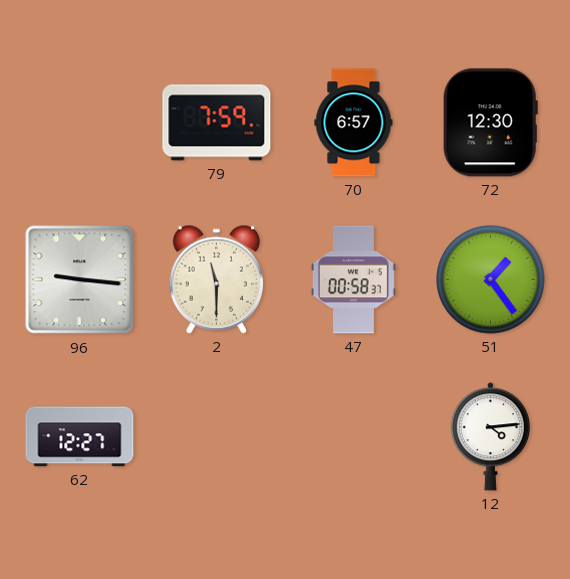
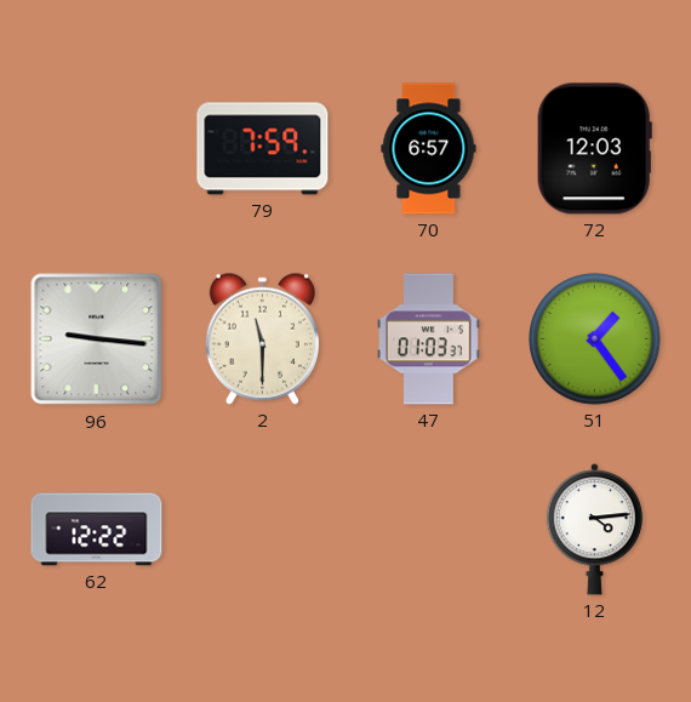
72: 12:30 -> 12:03
47: 00:58 -> 01:03
62: 12:27 -> 12:22
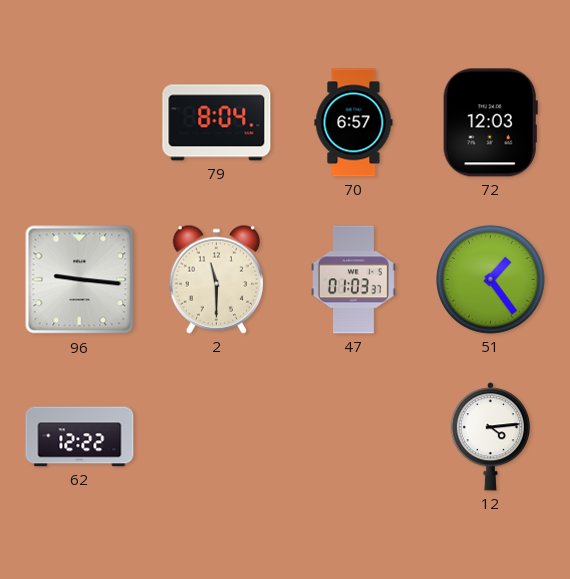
79: 7:59 -> 8:04
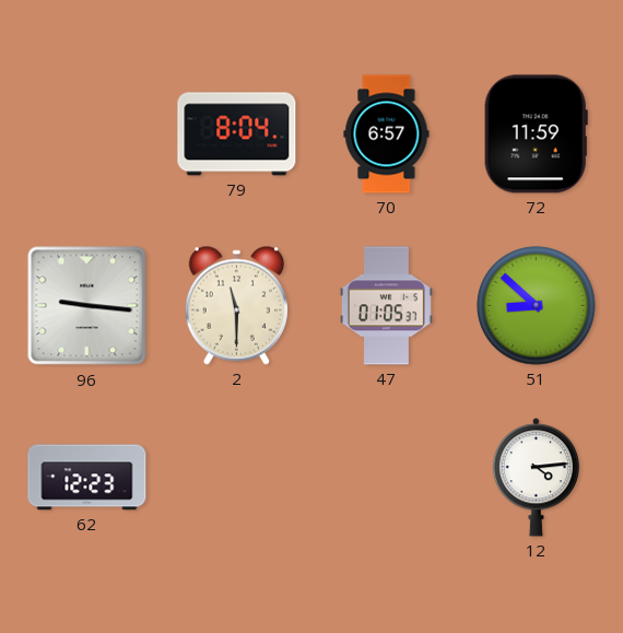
72: 12:03 -> 11:59
47: 01:03 -> 01:05
51: 1:24 -> 8:52
62: 12:22 -> 12:23
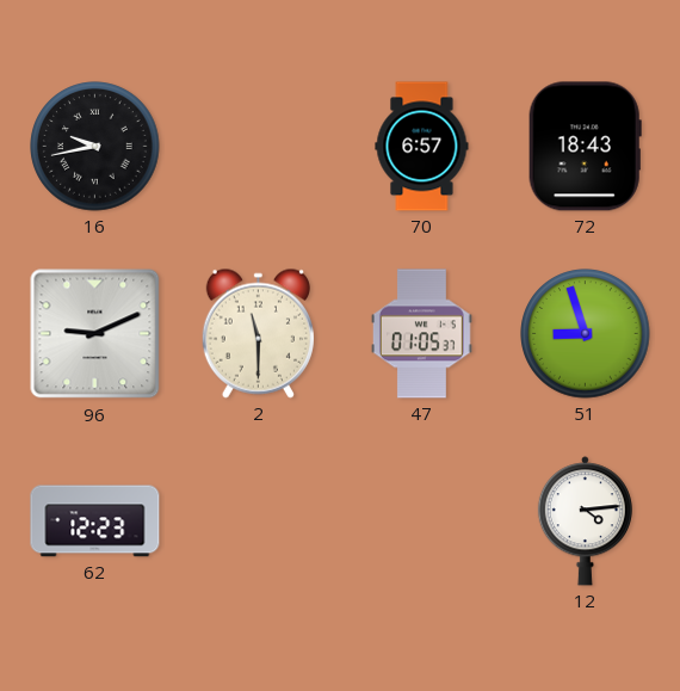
16: none -> 9:43
79: 8:04 -> none
72: 11:59 -> 18:43
96: 9:16 -> 9:11
51: 8:52 -> 8:57
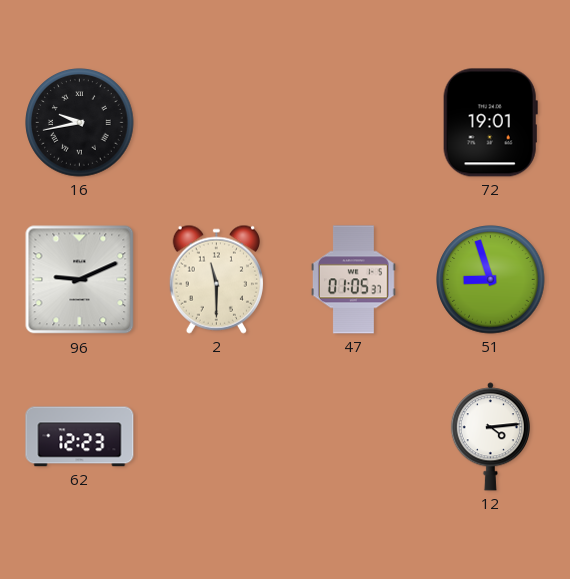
70: 6:57 -> none
72: 18:43 -> 19:01
